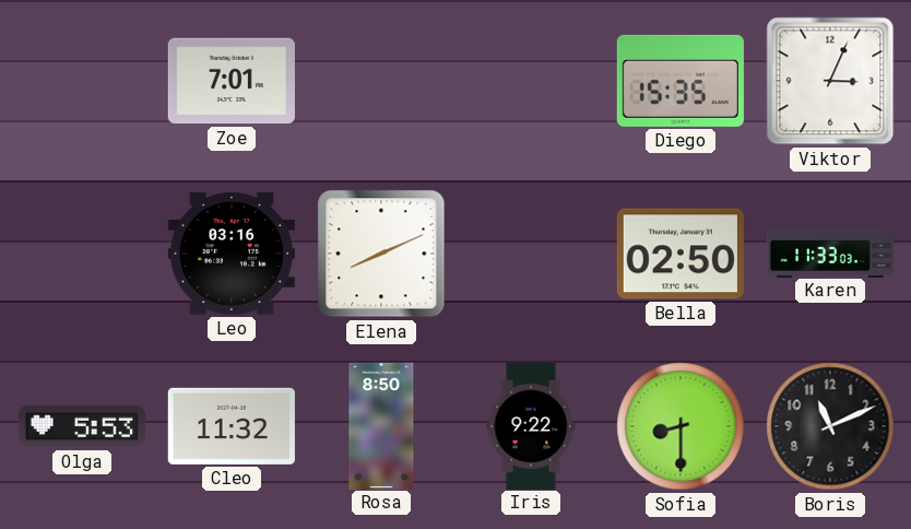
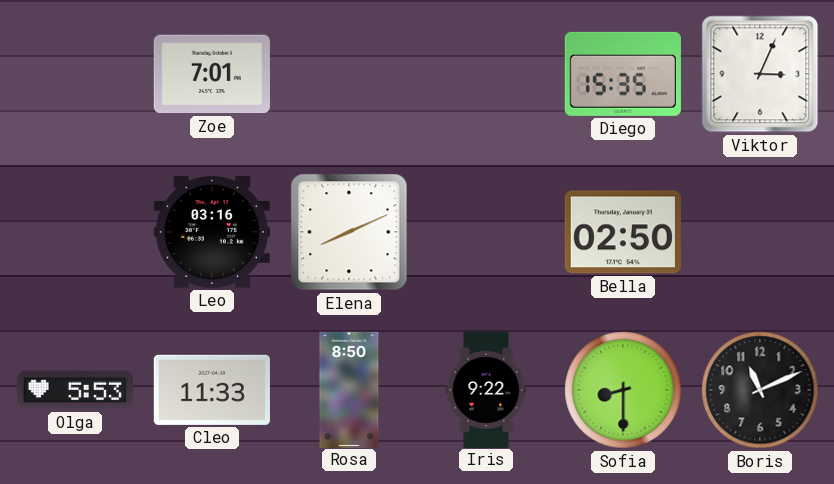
Karen: 11:33 -> none
Cleo: 11:32 -> 11:33
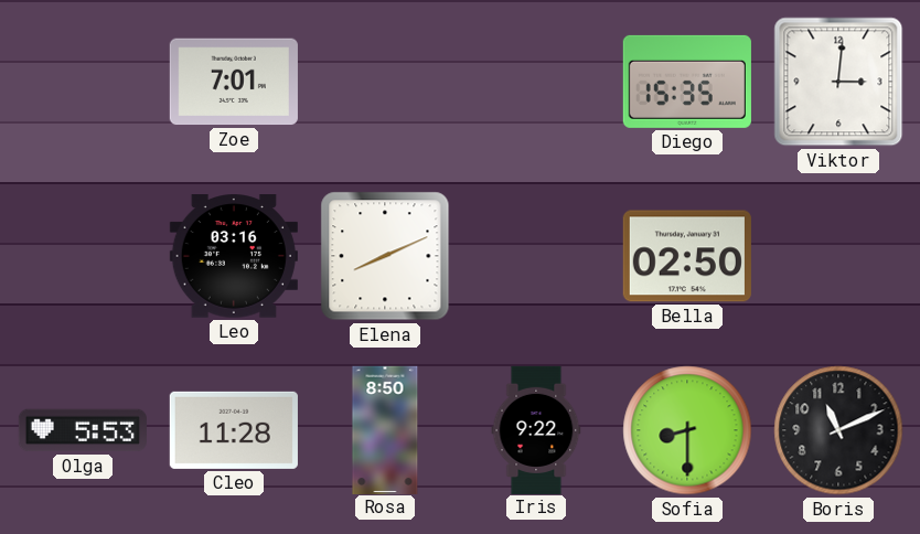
Viktor: 3:04 -> 3:01
Cleo: 11:33 -> 11:28
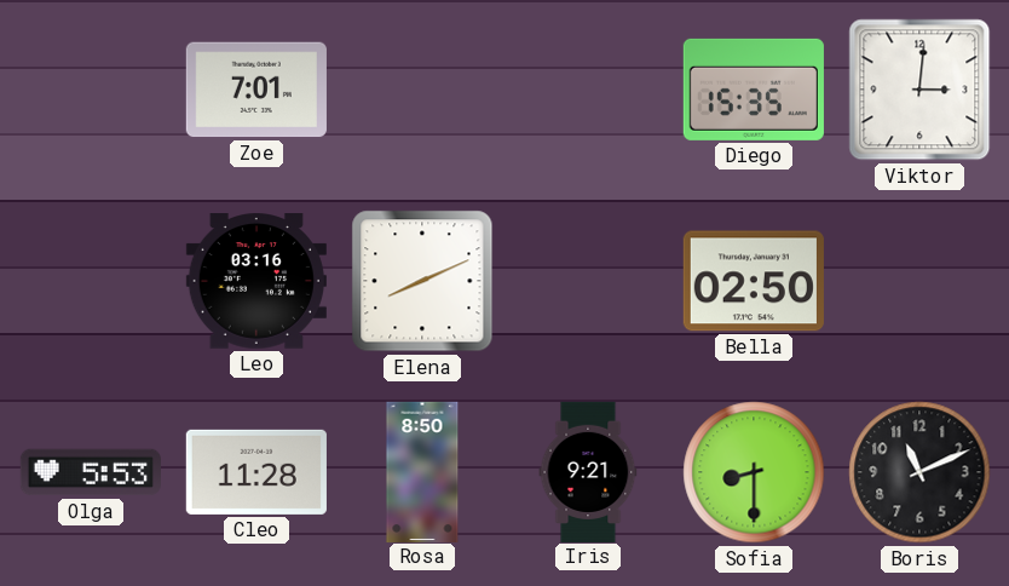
Iris: 9:22 -> 9:21
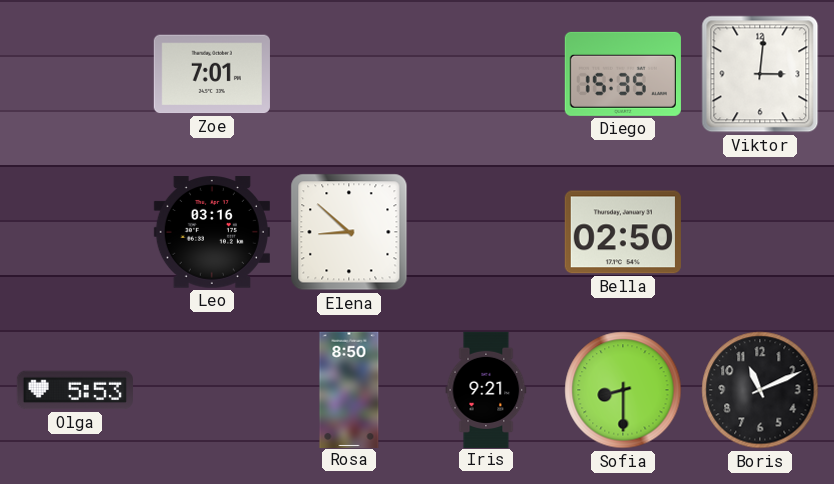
Elena: 8:11 -> 8:52
Cleo: 11:28 -> none
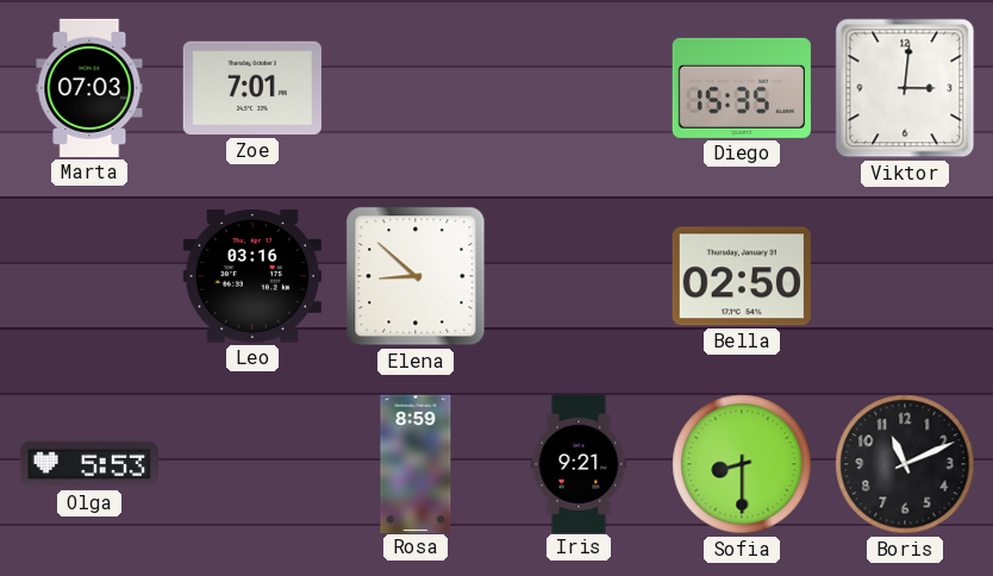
Marta: none -> 07:03
Rosa: 8:50 -> 8:59
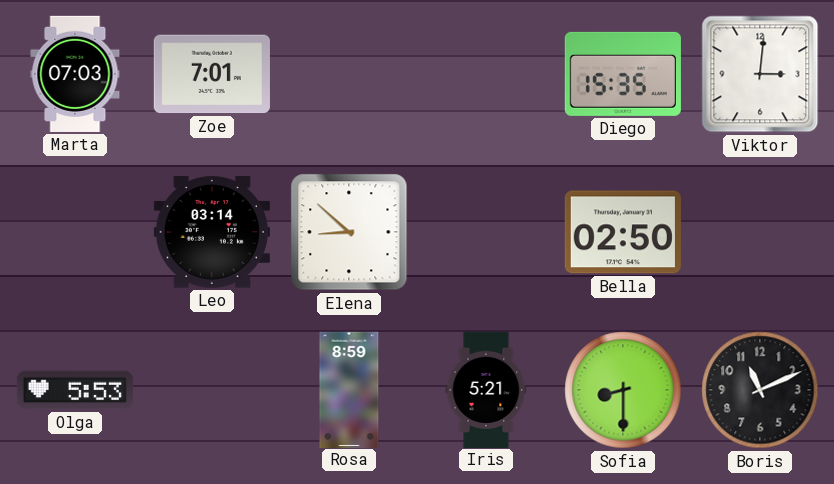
Leo: 03:16 -> 03:14
Iris: 9:21 -> 5:21
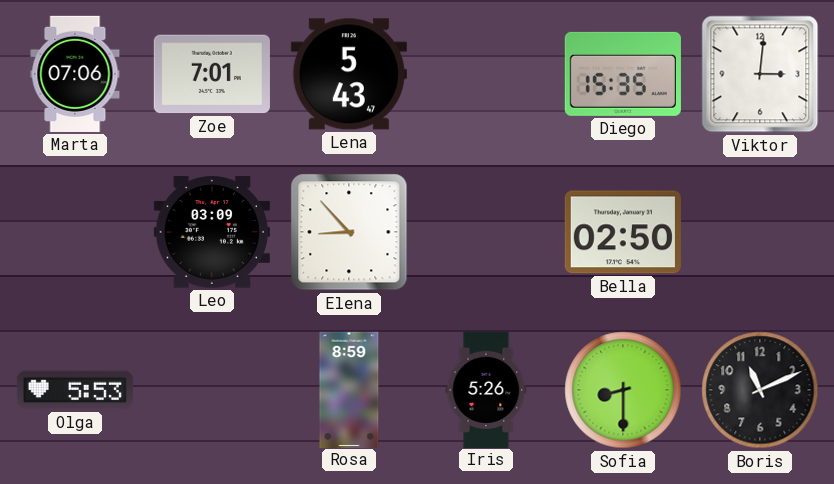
Marta: 07:03 -> 07:06
Lena: none -> 5:43
Leo: 03:14 -> 03:09
Elena: 8:52 -> 8:53
Iris: 5:21 -> 5:26
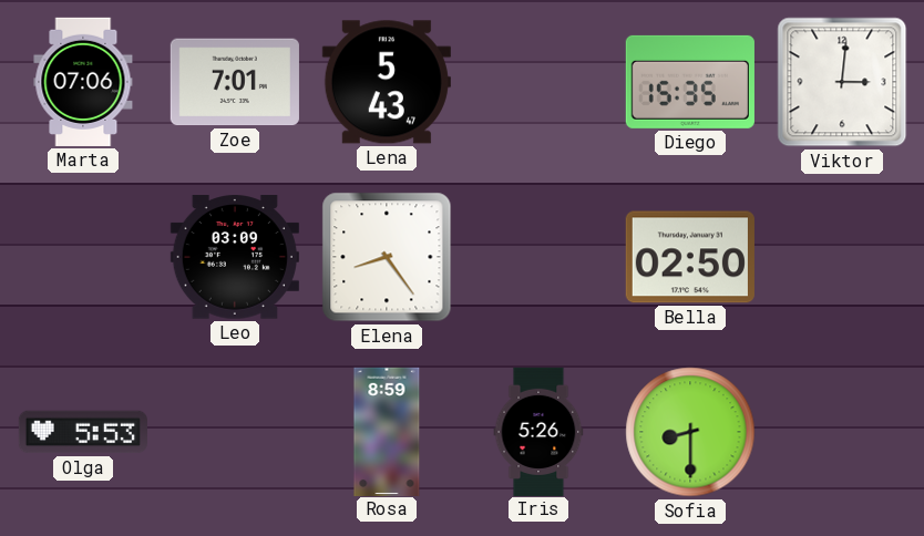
Elena: 8:53 -> 8:24
Boris: 11:11 -> none
